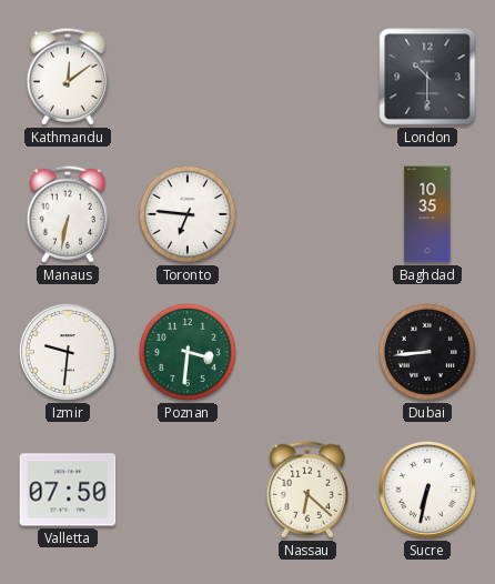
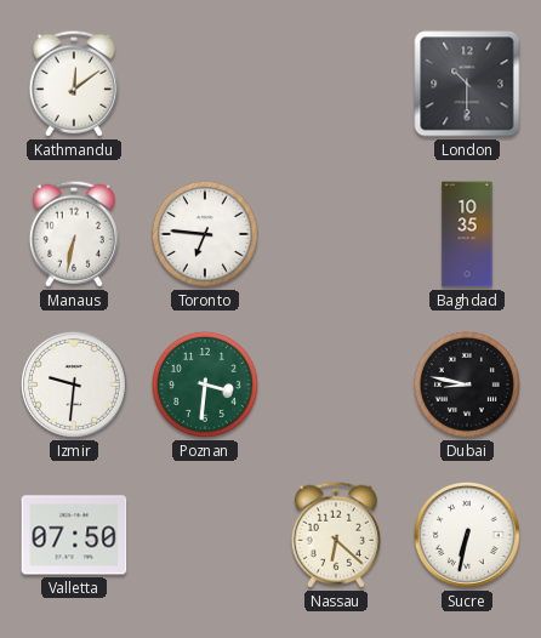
Dubai: 8:44 -> 8:47
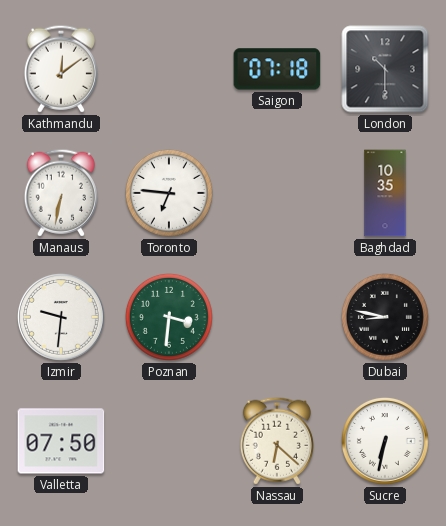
Saigon: none -> 07:18
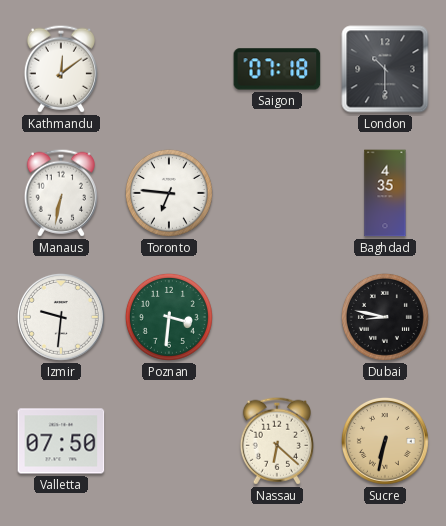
Baghdad: 10:35 -> 4:35
Sucre dial: white -> champagne
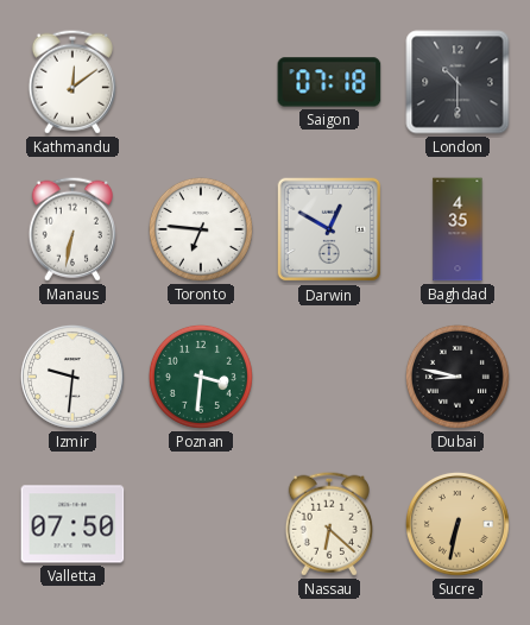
Darwin: none -> 12:50
